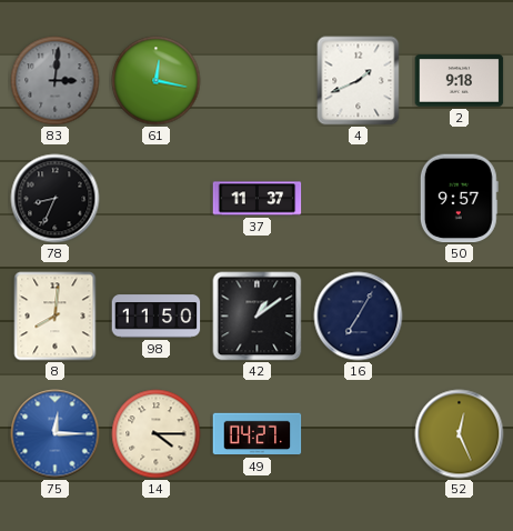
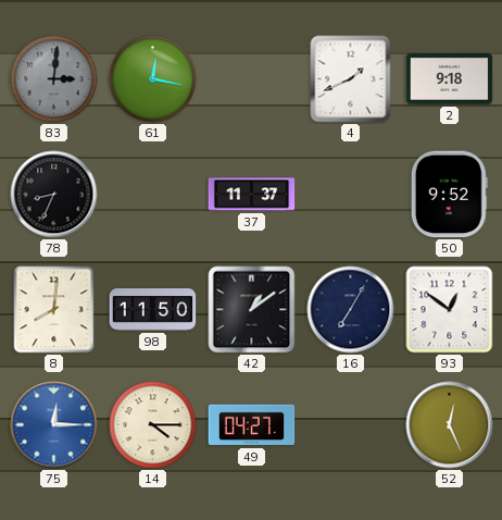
50: 9:57 -> 9:52
93: none -> 12:51
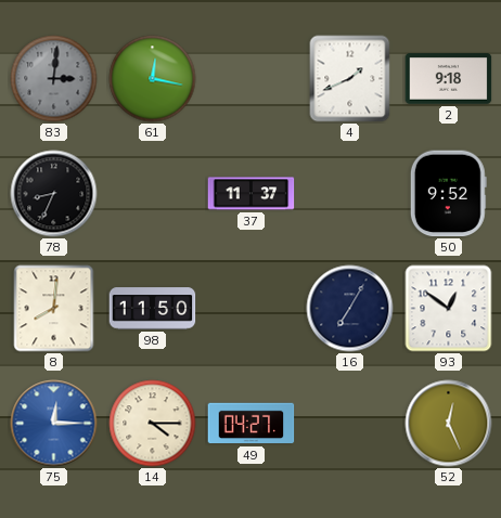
42: 1:09 -> none
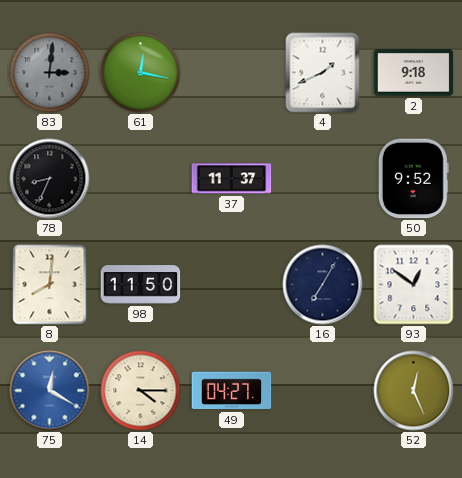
75: 12:15 -> 12:20
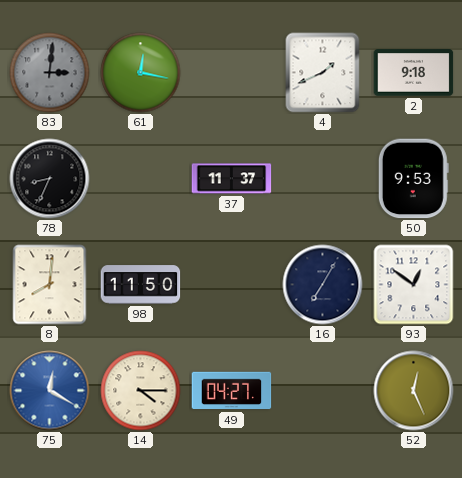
50: 9:52 -> 9:53
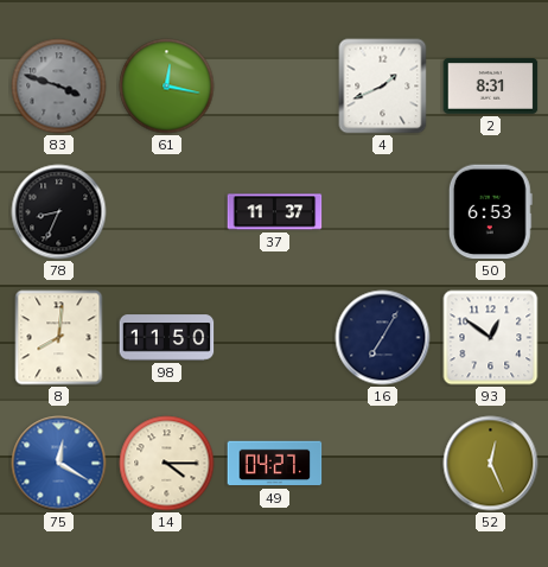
83: 3:01 -> 3:48
2: 9:18 -> 8:31
50: 9:53 -> 6:53
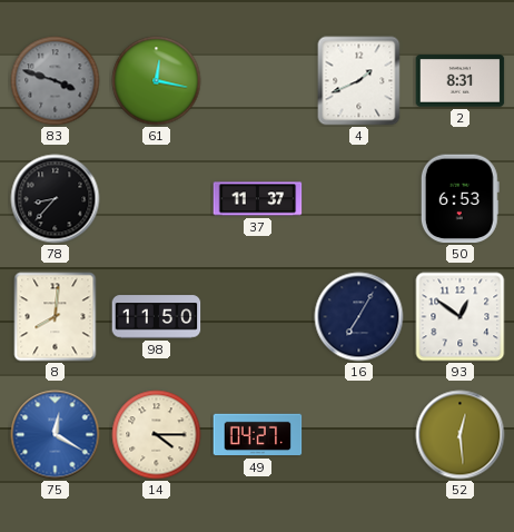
78: 8:34 -> 8:37
52: 12:26 -> 12:29
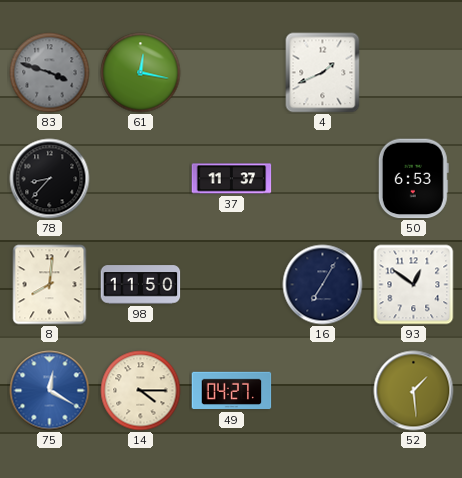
2: 8:31 -> none
52: 12:29 -> 1:29
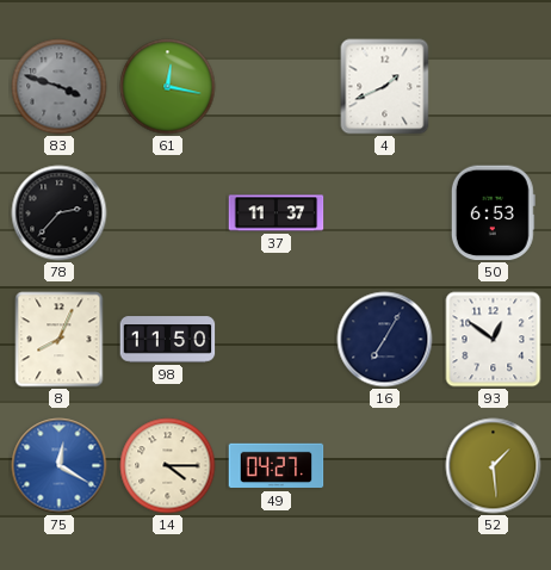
78: 8:37 -> 2:37
8: 8:01 -> 8:04
